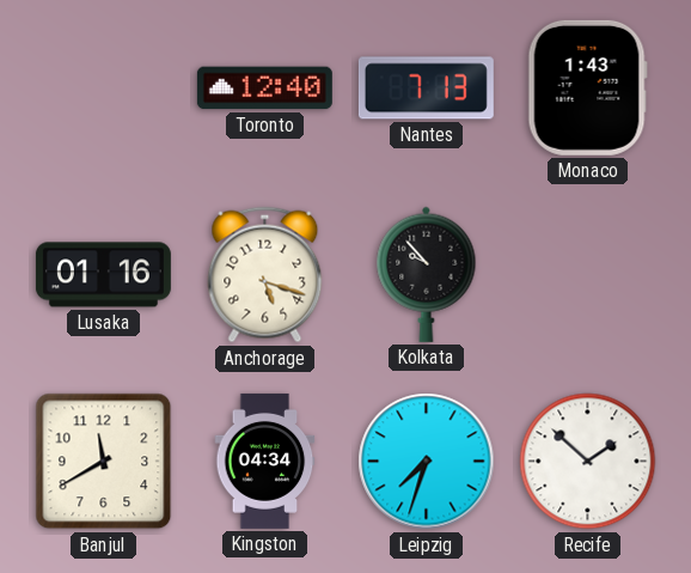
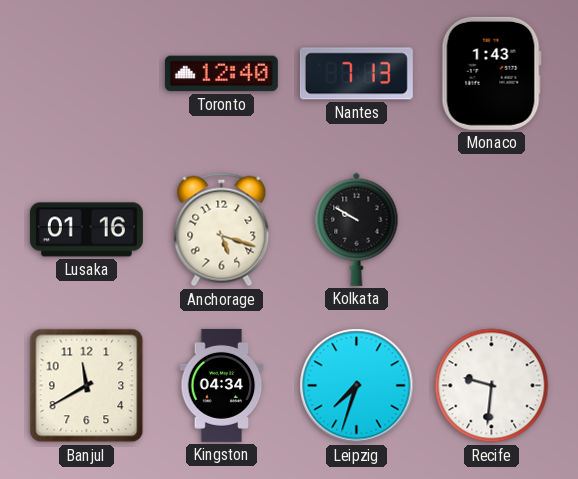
Kolkata: 9:53 -> 9:50
Recife: 1:52 -> 9:31
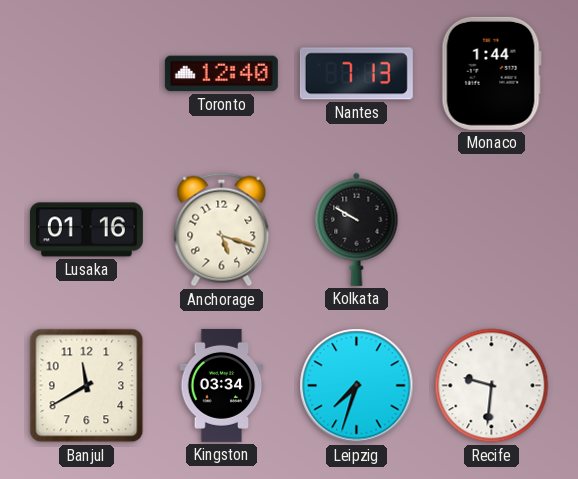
Monaco: 1:43 -> 1:44
Kingston: 04:34 -> 03:34
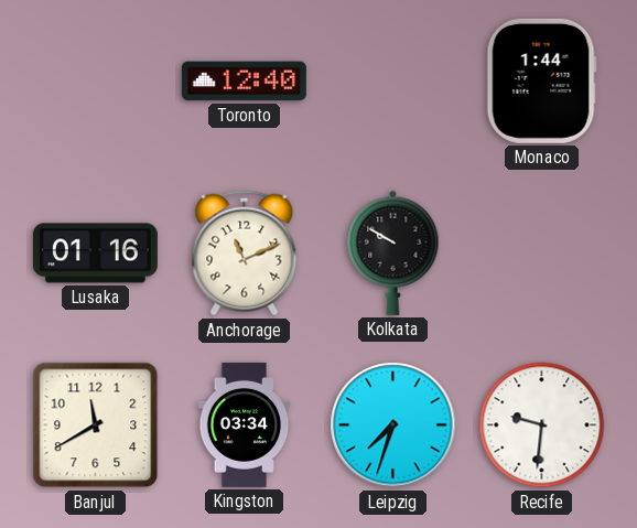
Nantes: 7:13 -> none
Anchorage: 5:18 -> 11:11
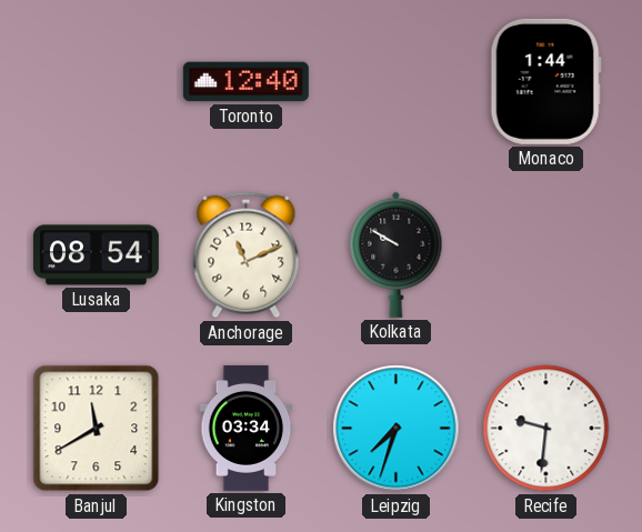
Lusaka: 01:16 -> 08:54
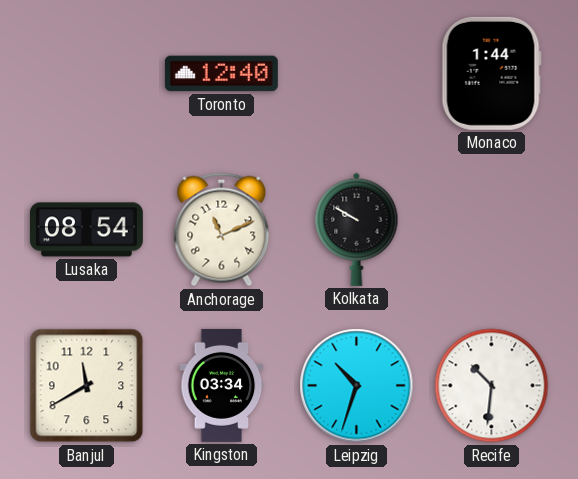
Leipzig: 7:33 -> 10:33
Recife: 9:31 -> 10:31
